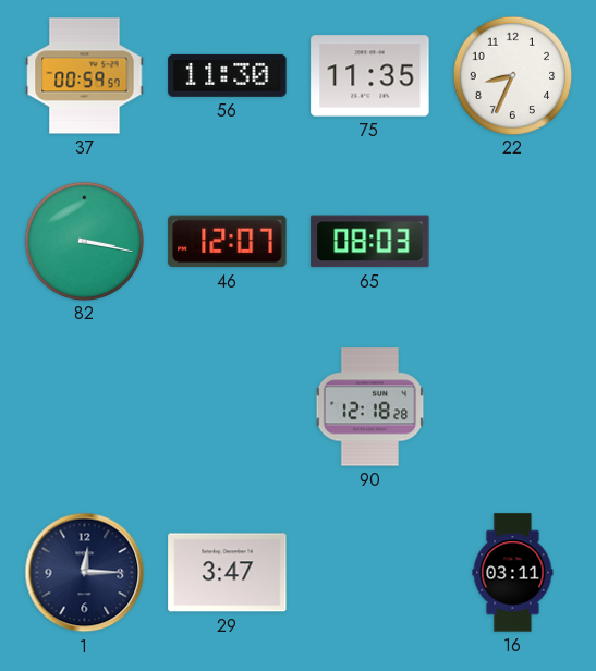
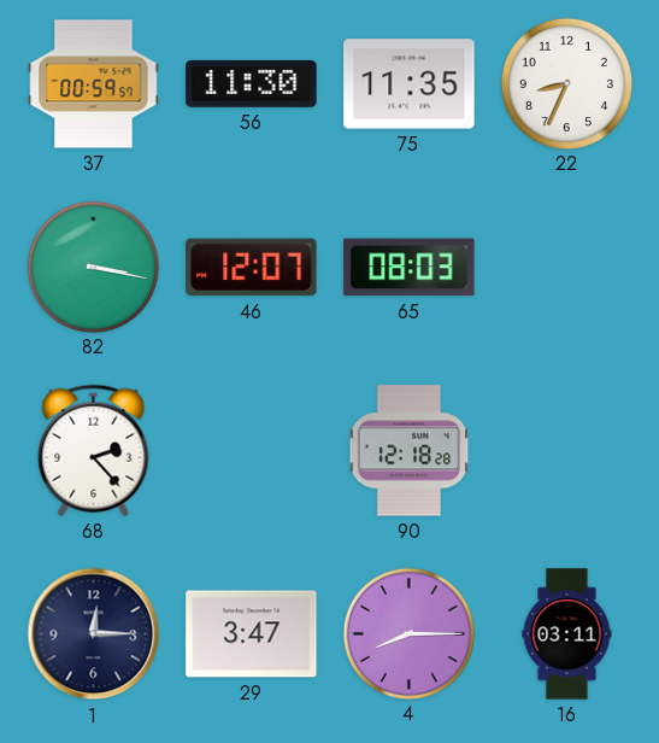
68: none -> 2:23
4: none -> 8:15
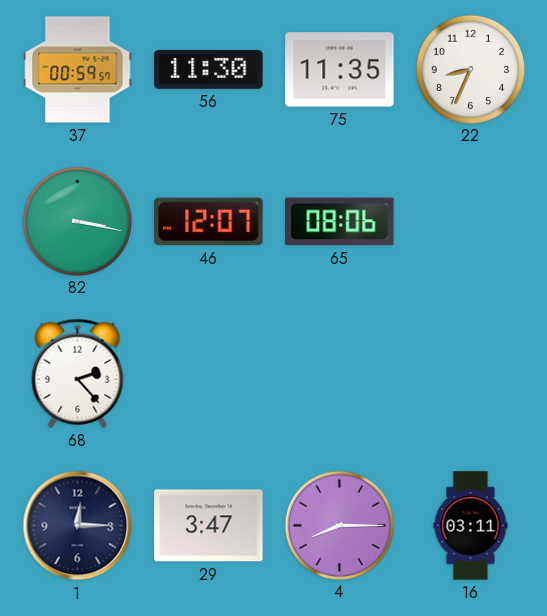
65: 08:03 -> 08:06
90: 12:18 -> none
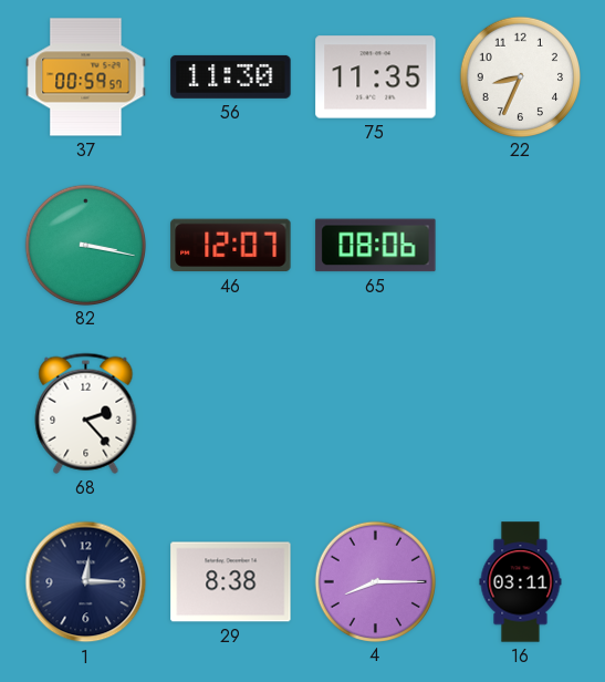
29: 3:47 -> 8:38
